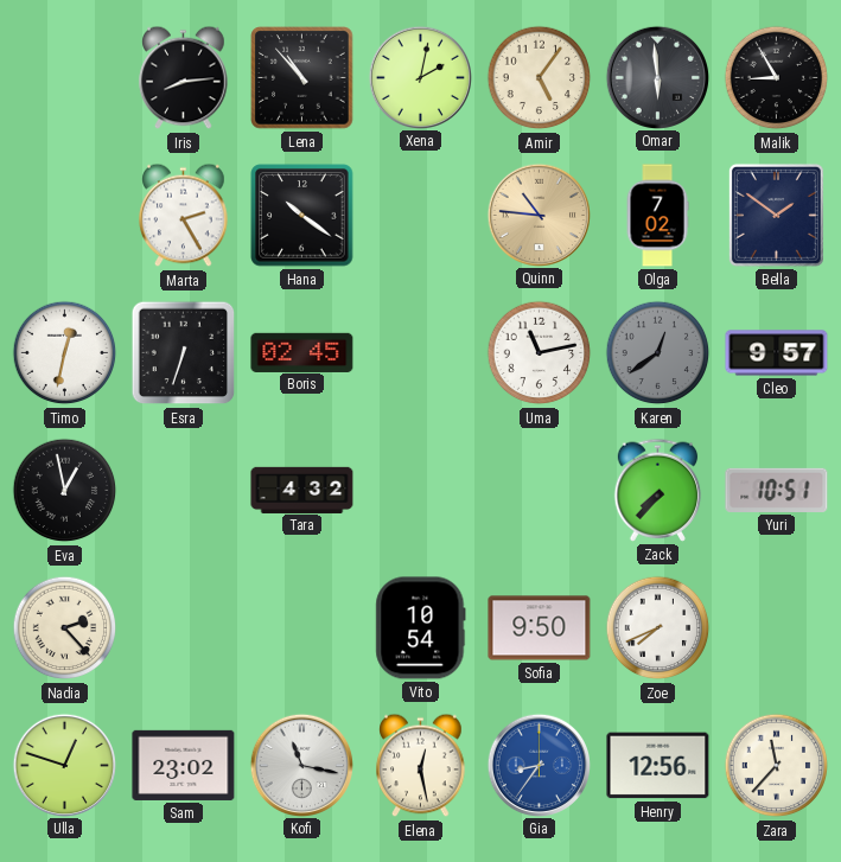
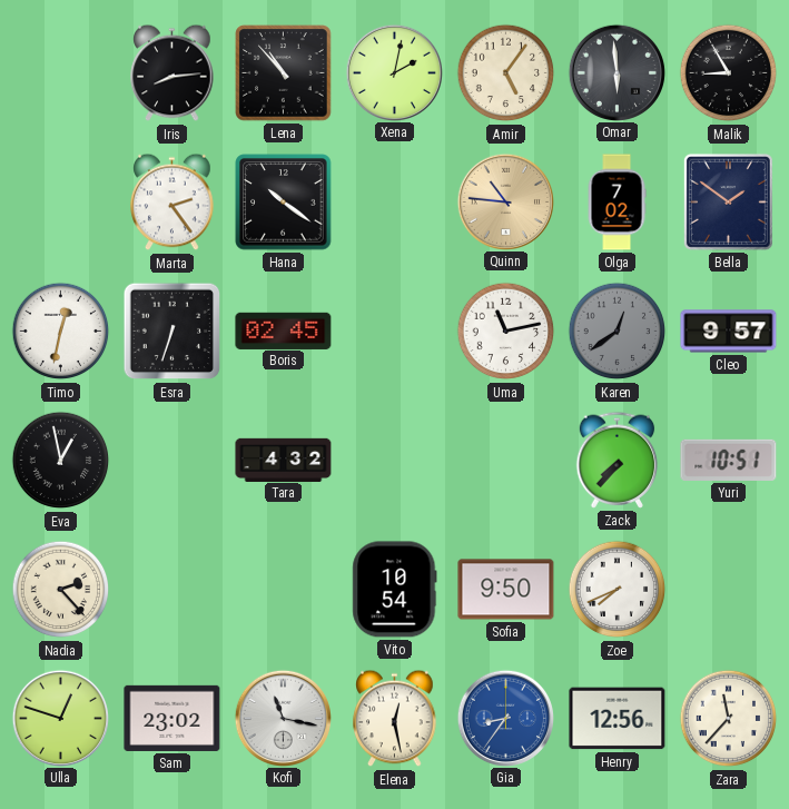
Marta: 2:25 -> 2:24
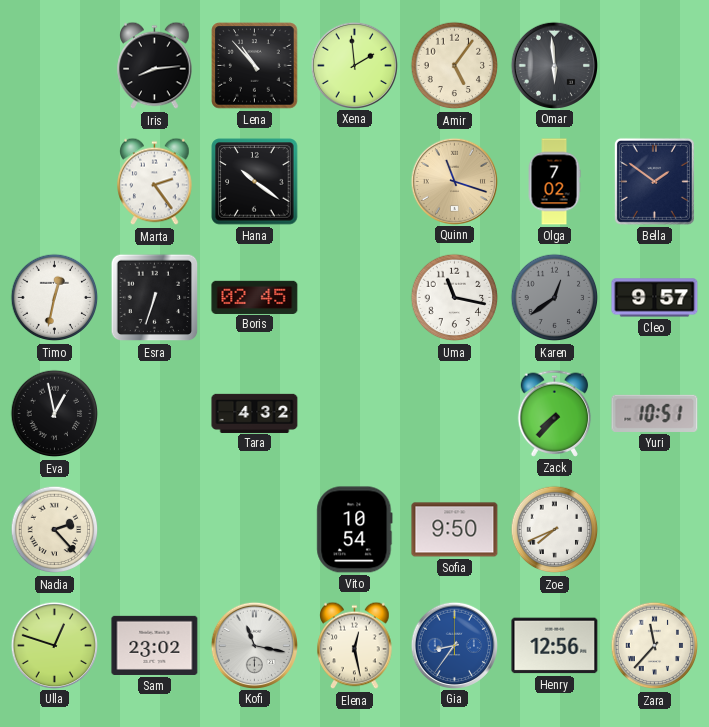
Xena: 2:02 -> 1:59
Malik: 8:55 -> none
Quinn: 10:46 -> 11:18
Uma: 11:13 -> 11:17
